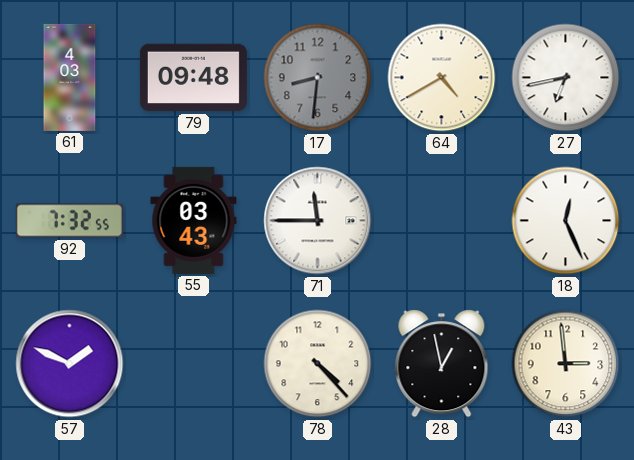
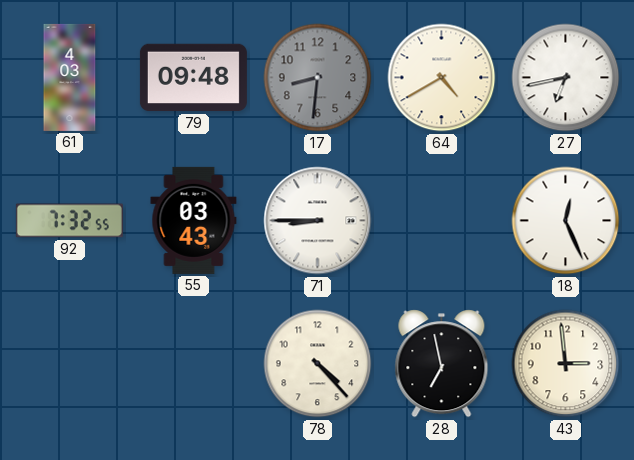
71: 11:45 -> 8:45
57: 1:49 -> none
28: 12:58 -> 6:58
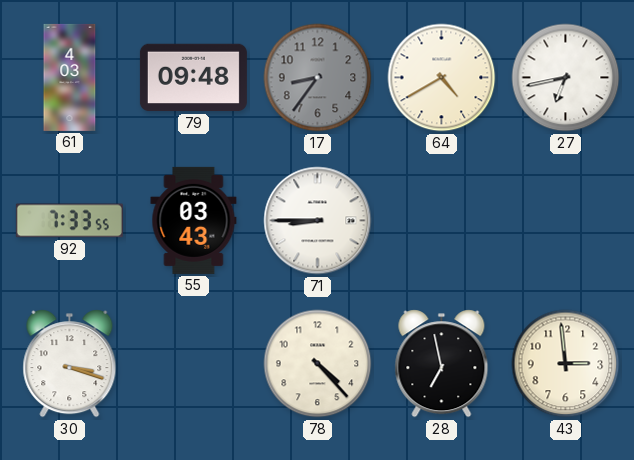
17: 8:31 -> 8:36
92: 7:32 -> 7:33
18: 12:26 -> none
30: none -> 3:18
